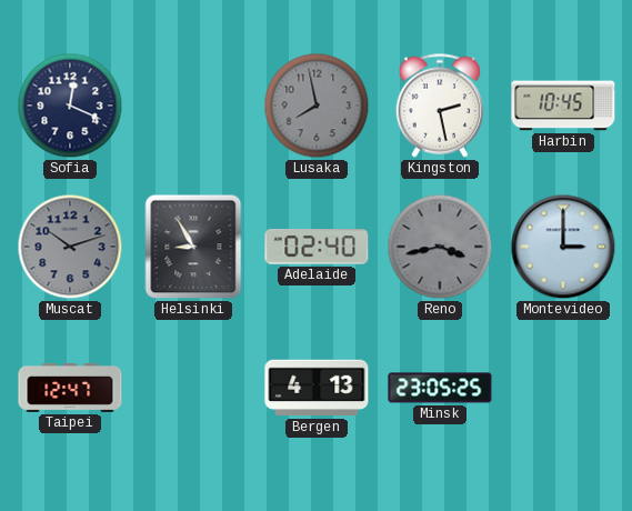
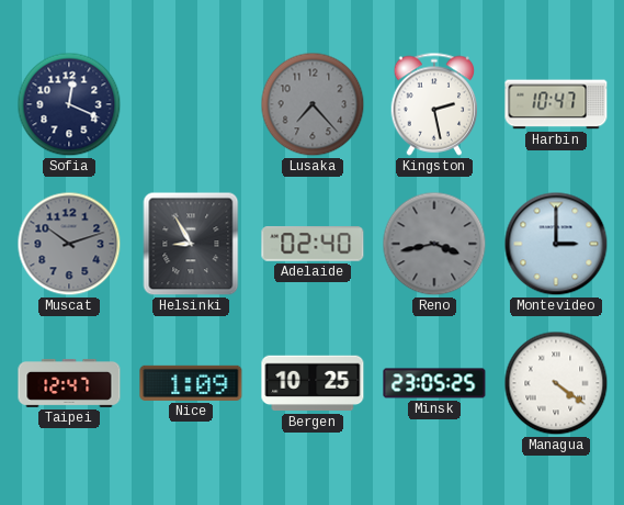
Lusaka: 7:58 -> 7:23
Harbin: 10:45 -> 10:47
Nice: none -> 1:09
Bergen: 4:13 -> 10:25
Managua: none -> 4:21
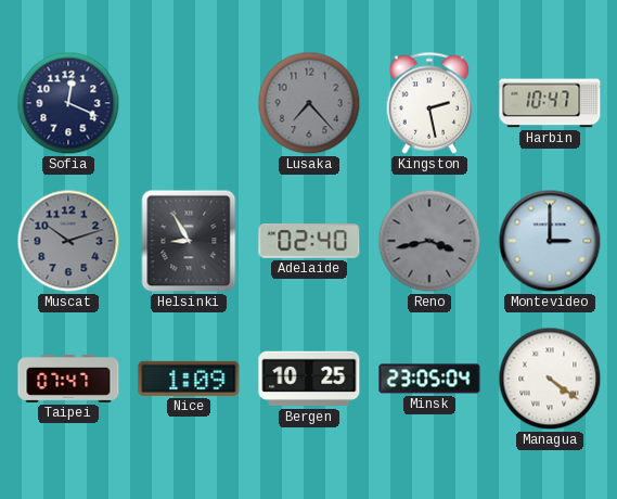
Taipei: 12:47 -> 07:47
Minsk: 23:05:25 -> 23:05:04
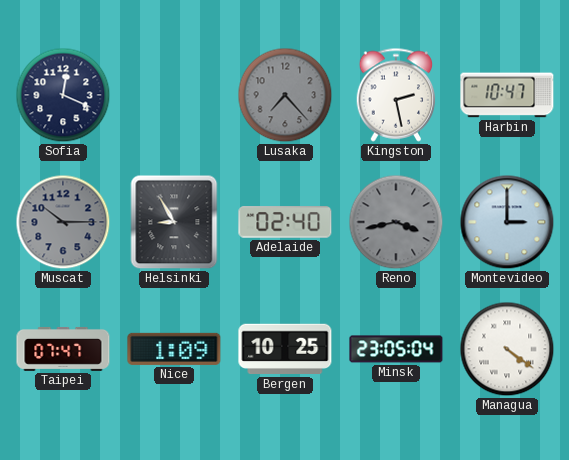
Muscat: 10:12 -> 10:15
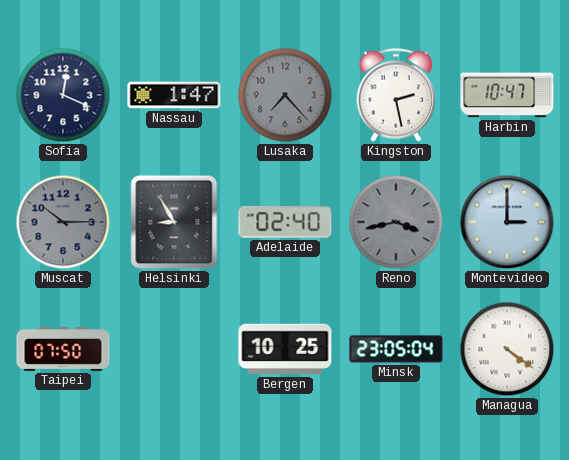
Nassau: none -> 1:47
Taipei: 07:47 -> 07:50
Nice: 1:09 -> none
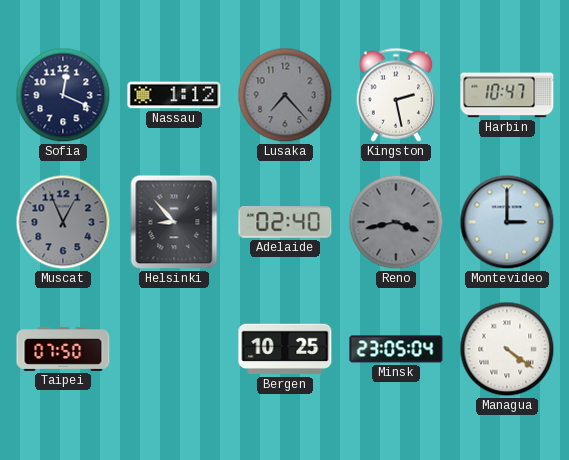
Nassau: 1:47 -> 1:12
Muscat: 10:15 -> 12:56
Helsinki: 8:55 -> 8:53
